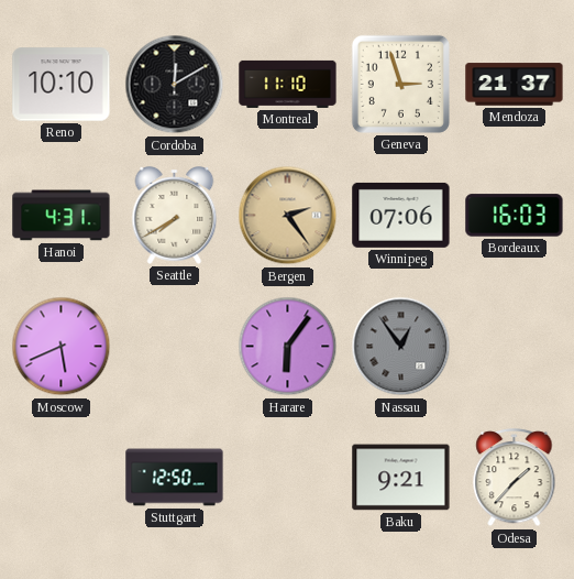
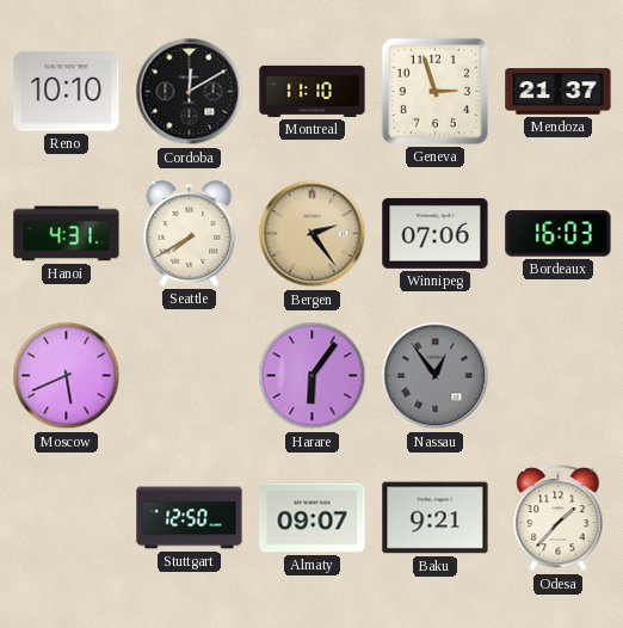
Almaty: none -> 09:07
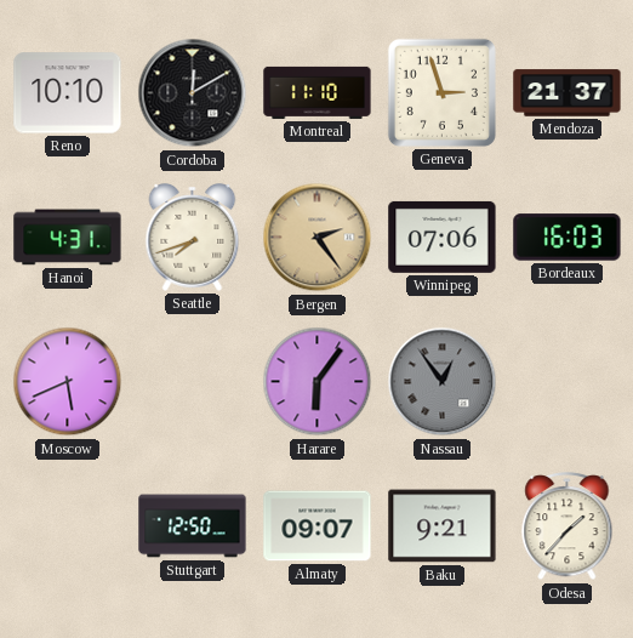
Seattle: 7:40 -> 7:42
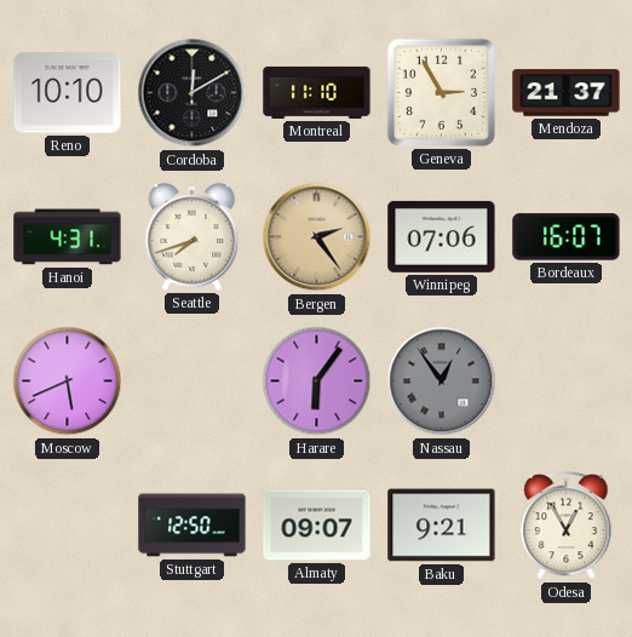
Geneva: 2:57 -> 2:55
Bordeaux: 16:03 -> 16:07
Odesa: 1:37 -> 12:55
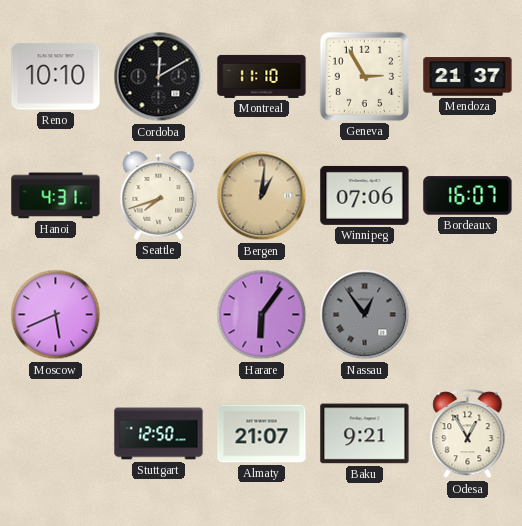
Bergen: 2:24 -> 1:01
Almaty: 09:07 -> 21:07
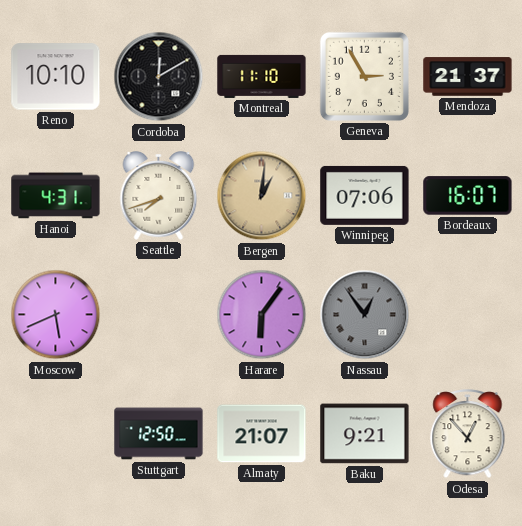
Odesa: 12:55 -> 12:53
